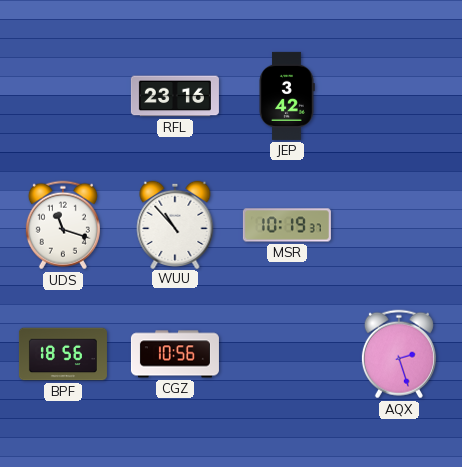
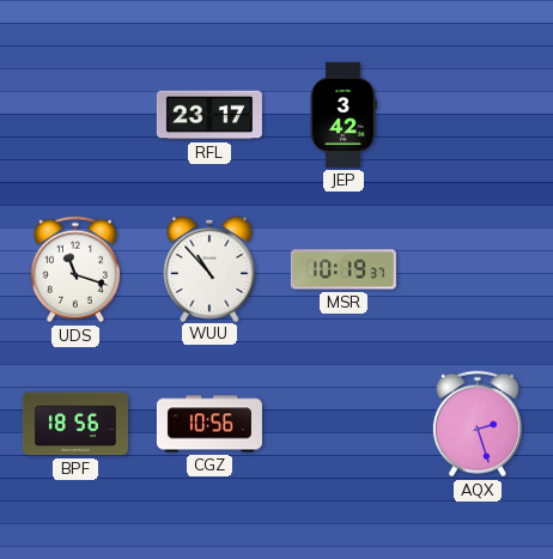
RFL: 23:16 -> 23:17
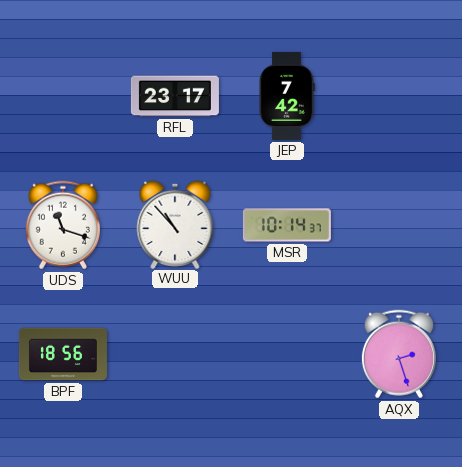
JEP: 3:42 -> 7:42
MSR: 10:19 -> 10:14
CGZ: 10:56 -> none
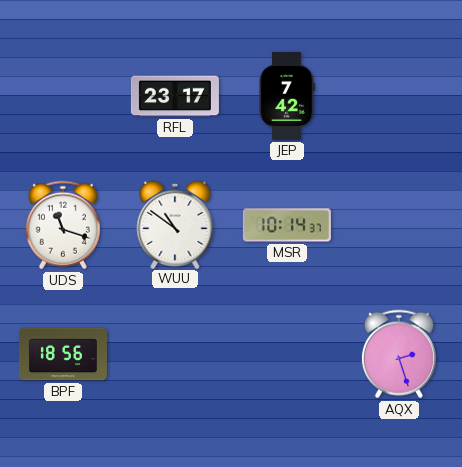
WUU: 10:53 -> 10:51
